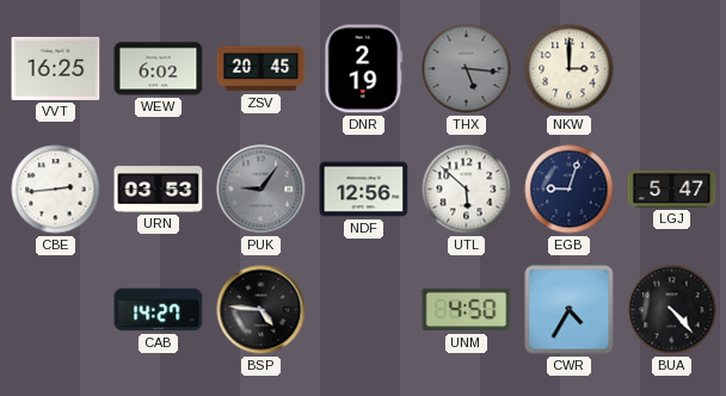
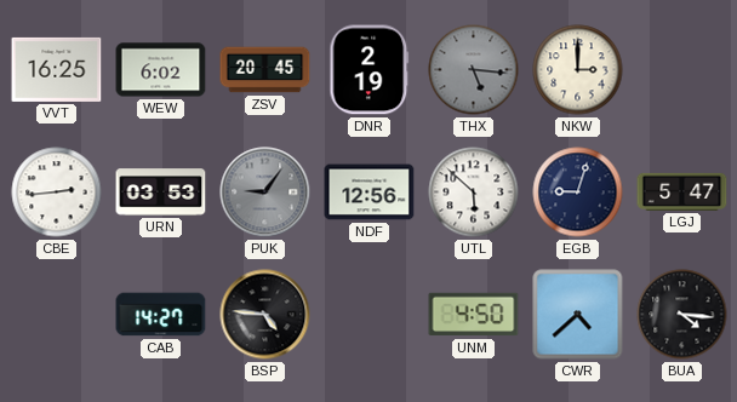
CWR: 4:35 -> 4:38
BUA: 4:23 -> 4:16
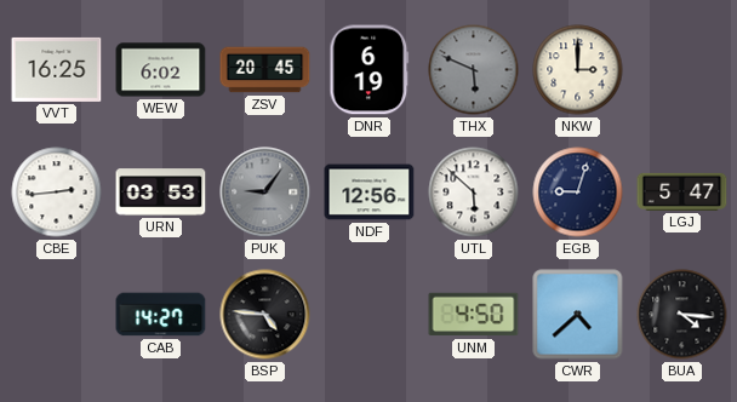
DNR: 2:19 -> 6:19
THX: 5:16 -> 5:49
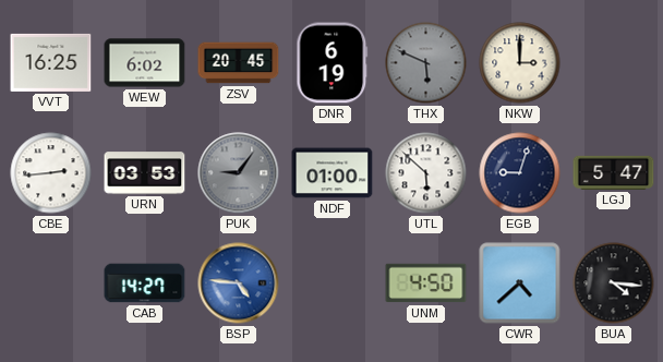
NDF: 12:56 -> 01:00
BSP dial: black -> blue
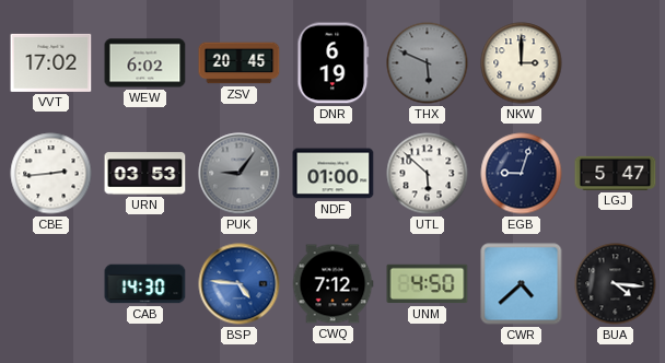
VVT: 16:25 -> 17:02
CAB: 14:27 -> 14:30
CWQ: none -> 7:12
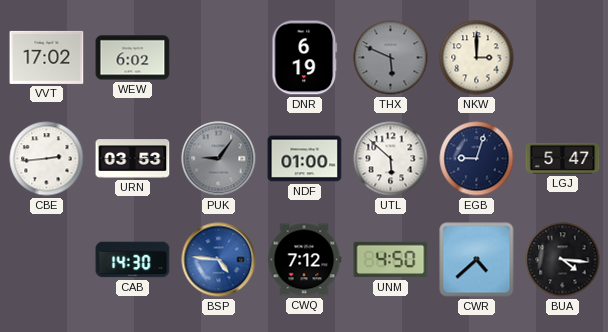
ZSV: 20:45 -> none
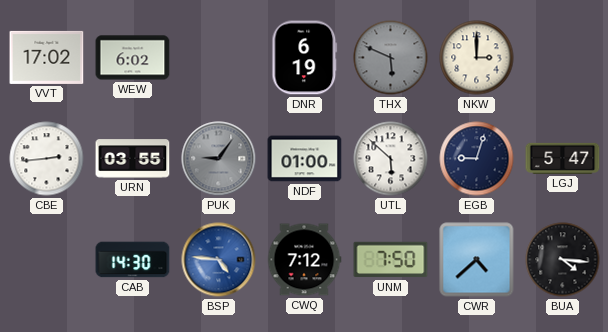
URN: 03:53 -> 03:55
UNM: 4:50 -> 7:50
